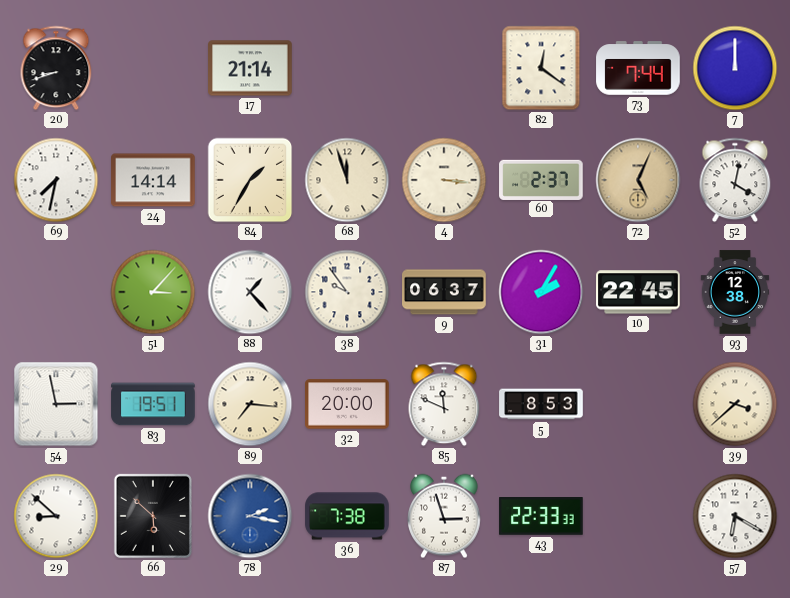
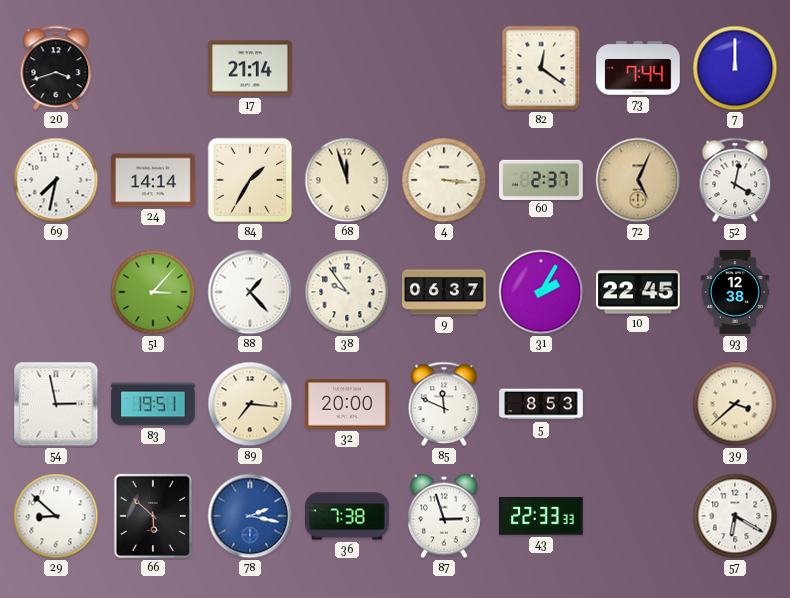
20: 8:42 -> 3:42
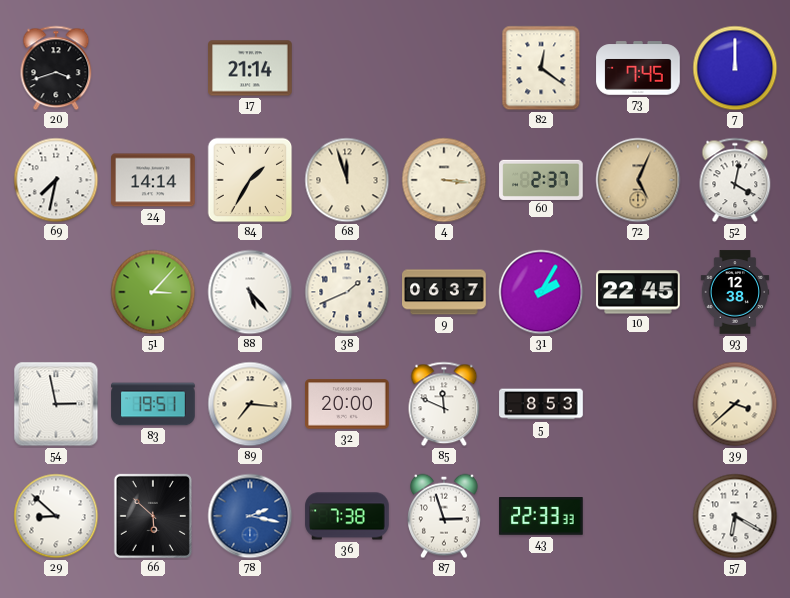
73: 7:44 -> 7:45
88: 1:23 -> 5:23
38: 9:54 -> 1:41
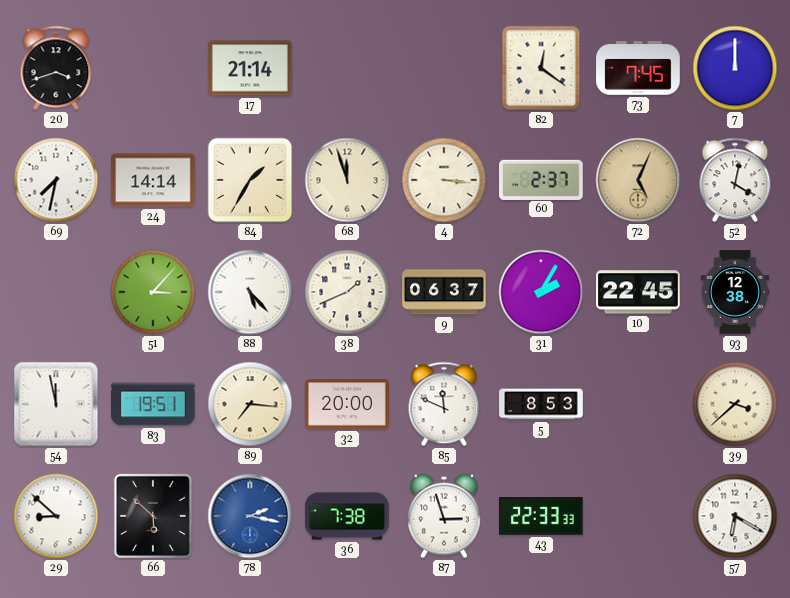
54: 2:58 -> 11:58
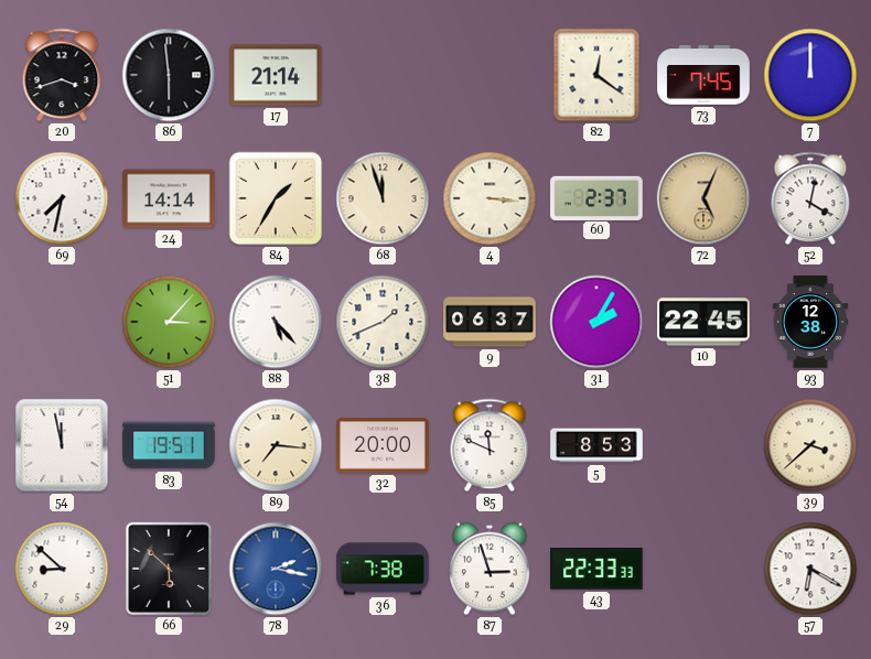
86: none -> 5:59
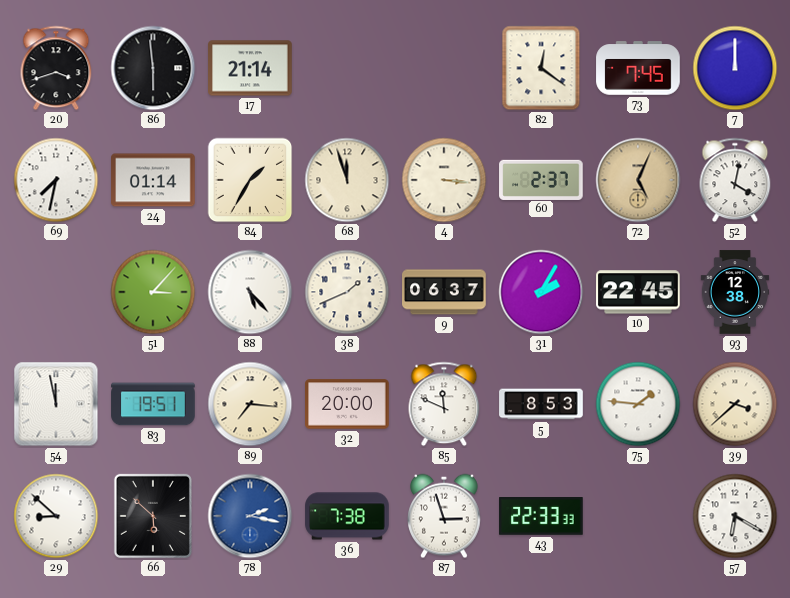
24: 14:14 -> 01:14
75: none -> 1:46
